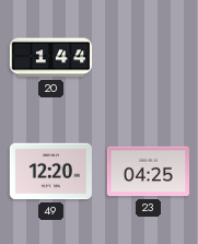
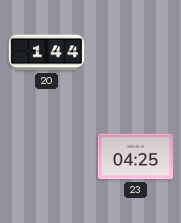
49: 12:20 -> none
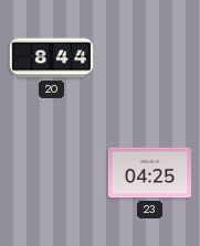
20: 1:44 -> 8:44
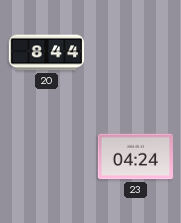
23: 04:25 -> 04:24
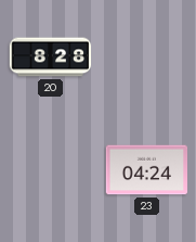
20: 8:44 -> 8:28
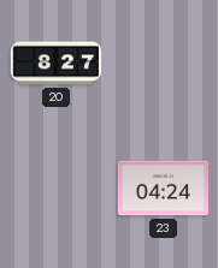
20: 8:28 -> 8:27
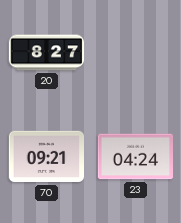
70: none -> 09:21
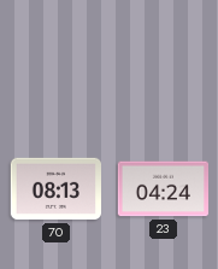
20: 8:27 -> none
70: 09:21 -> 08:13
